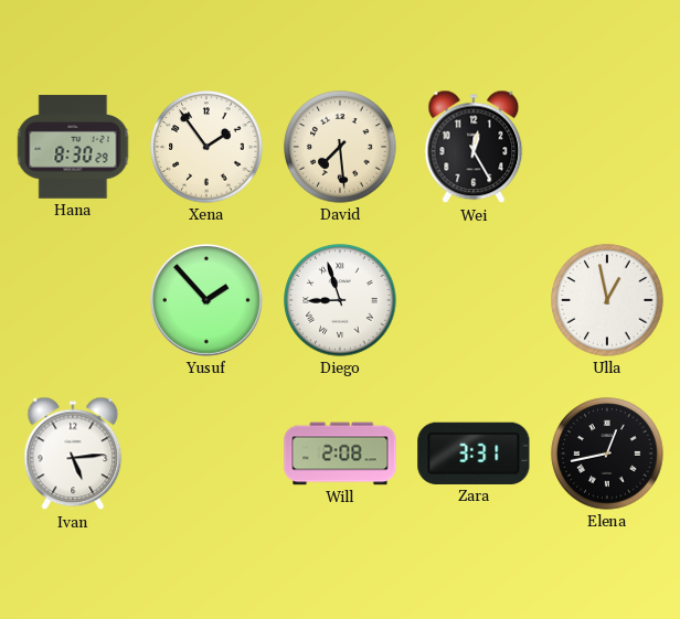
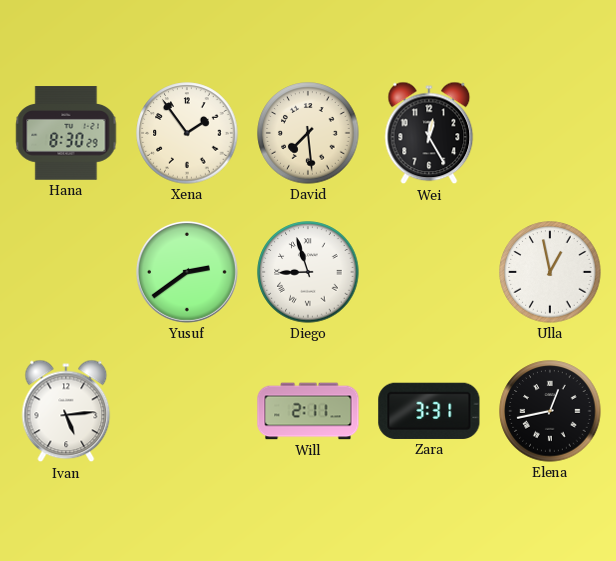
Yusuf: 1:53 -> 2:39
Will: 2:08 -> 2:11
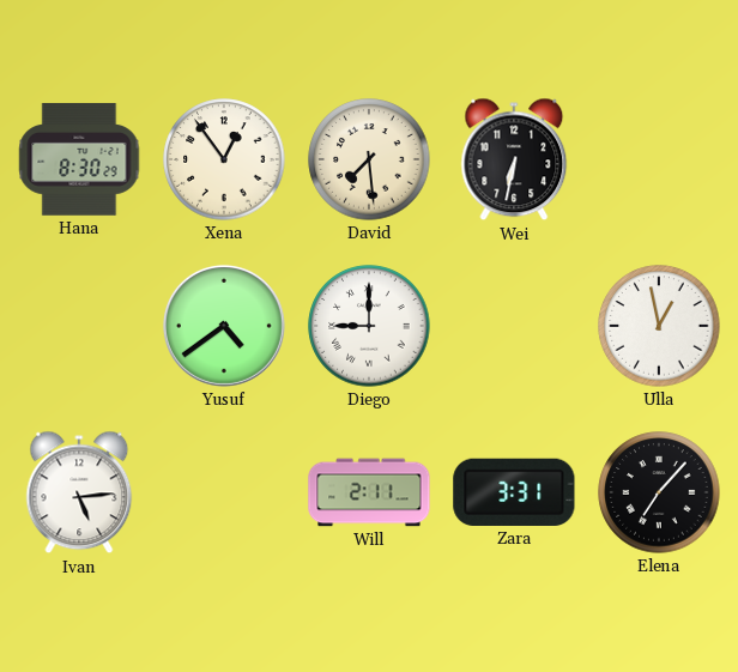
Xena: 1:54 -> 12:54
Wei: 12:25 -> 6:32
Yusuf: 2:39 -> 4:39
Diego: 8:57 -> 9:00
Elena: 12:43 -> 7:07
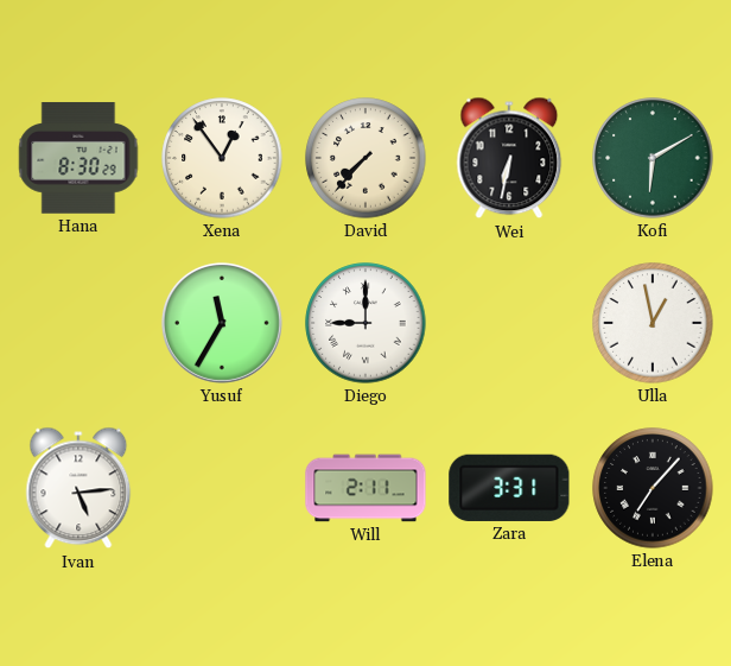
David: 7:29 -> 7:37
Kofi: none -> 6:10
Yusuf: 4:39 -> 11:35
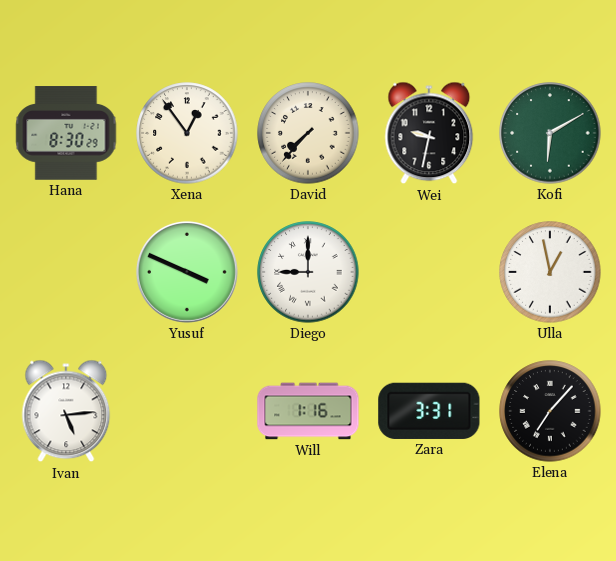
Wei: 6:32 -> 9:32
Yusuf: 11:35 -> 3:49
Will: 2:11 -> 1:16
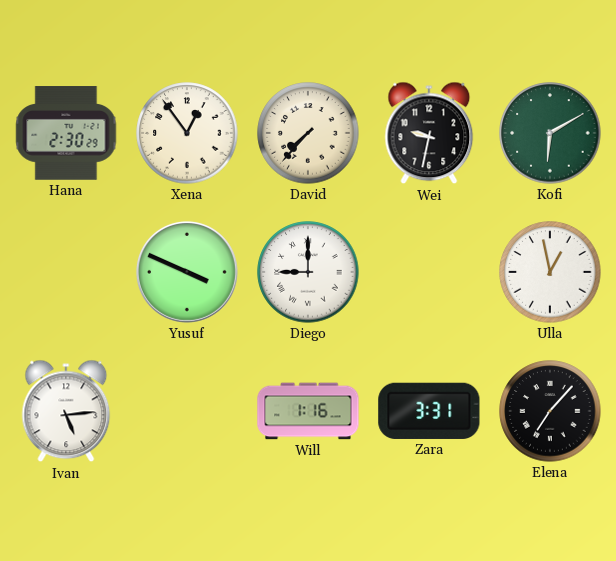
Hana: 8:30 -> 2:30
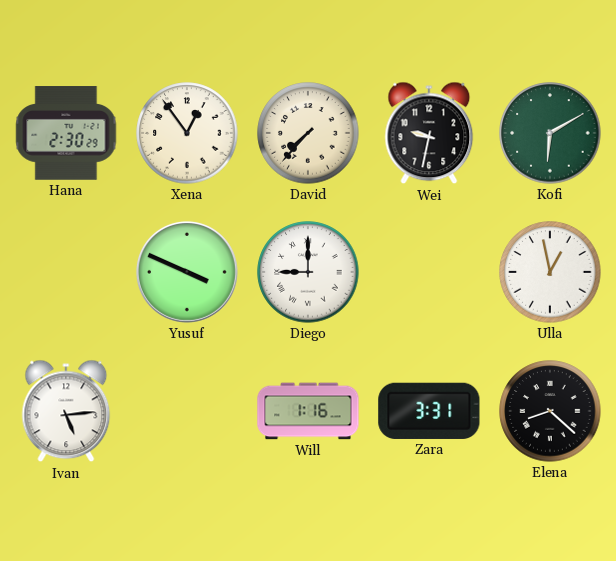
Elena: 7:07 -> 8:22
